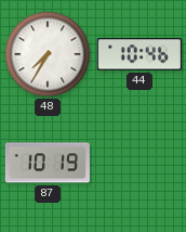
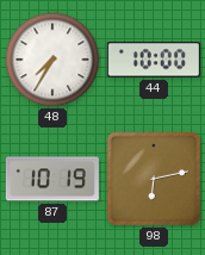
44: 10:46 -> 10:00
98: none -> 6:13
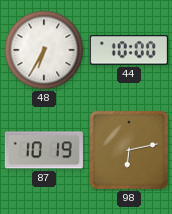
48: 7:35 -> 6:35
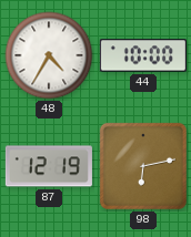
48: 6:35 -> 4:35
87: 10:19 -> 12:19
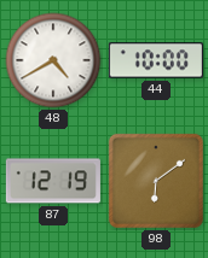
48: 4:35 -> 4:40
98: 6:13 -> 6:09
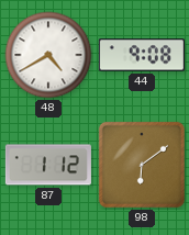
44: 10:00 -> 9:08
87: 12:19 -> 1:12
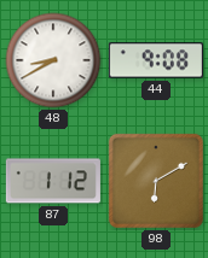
48: 4:40 -> 8:40
98: 6:09 -> 6:10
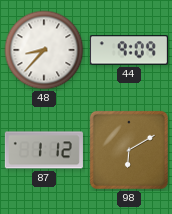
48: 8:40 -> 8:37
44: 9:08 -> 9:09
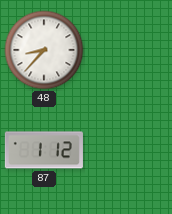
44: 9:09 -> none
98: 6:10 -> none
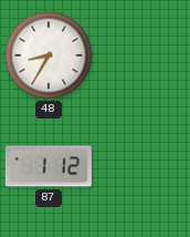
48: 8:37 -> 8:35
